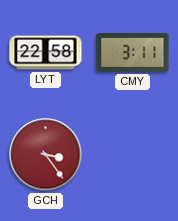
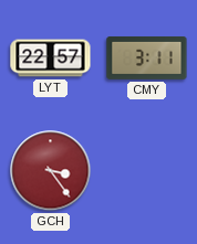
LYT: 22:58 -> 22:57
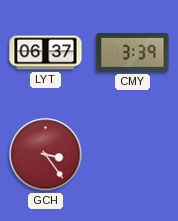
LYT: 22:57 -> 06:37
CMY: 3:11 -> 3:39
